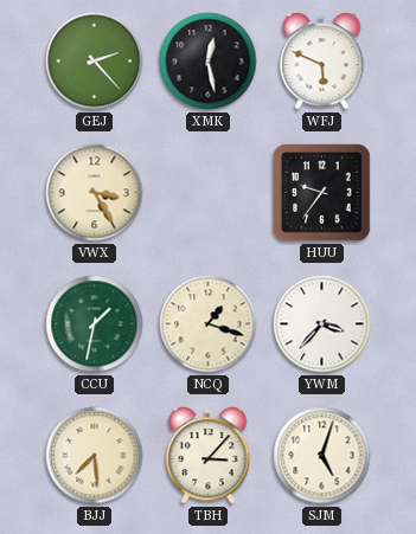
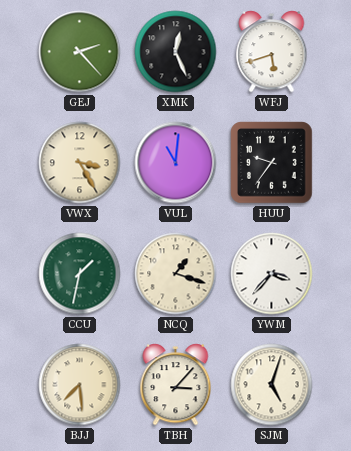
XMK: 12:28 -> 12:26
WFJ: 5:49 -> 5:42
VUL: none -> 11:01
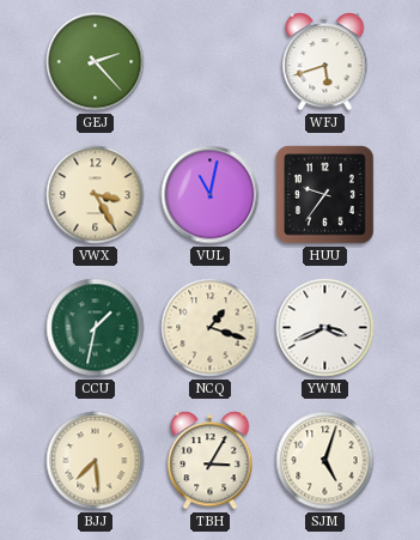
XMK: 12:26 -> none
VUL: 11:01 -> 11:02
YWM: 3:37 -> 3:41
TBH: 3:07 -> 3:05
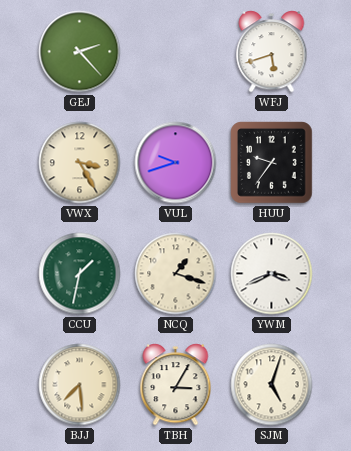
VUL: 11:02 -> 9:42
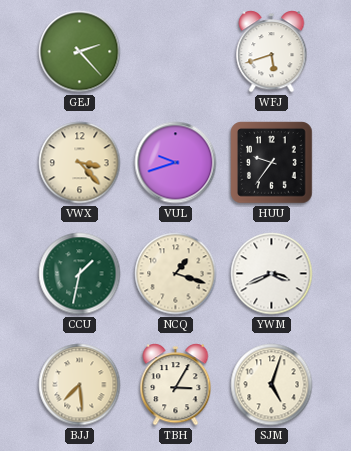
VWX: 3:25 -> 3:23
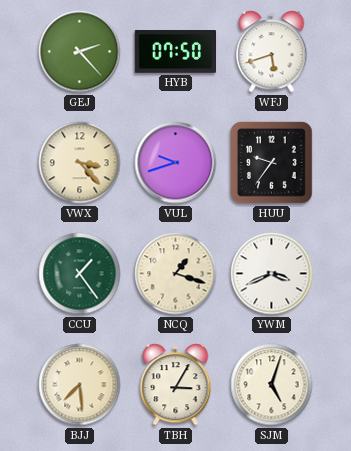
HYB: none -> 07:50
CCU: 1:32 -> 1:24
